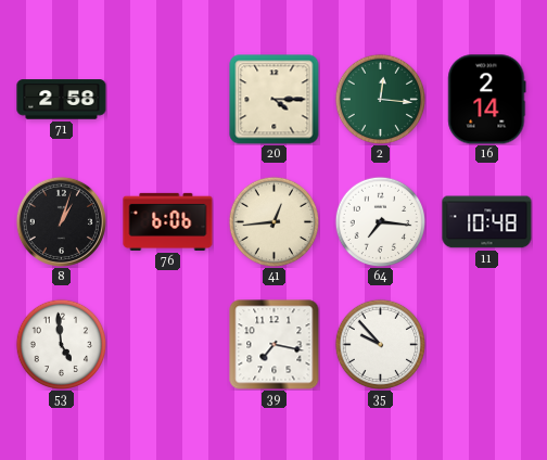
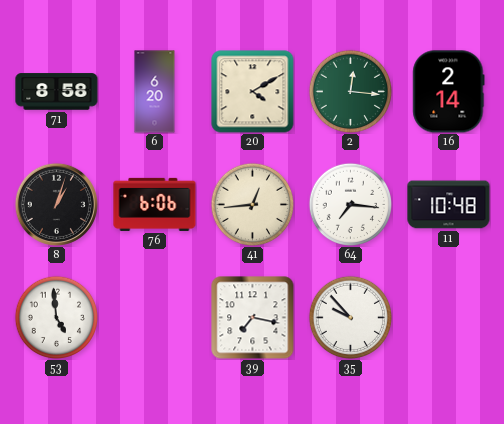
71: 2:58 -> 8:58
6: none -> 6:20
20: 4:15 -> 4:10
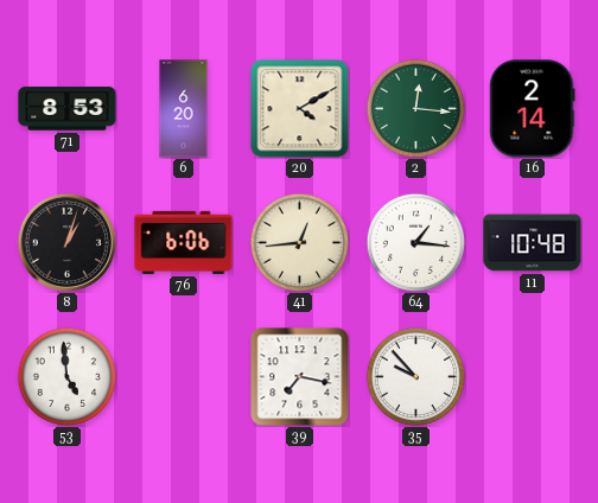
71: 8:58 -> 8:53
64: 7:16 -> 1:16
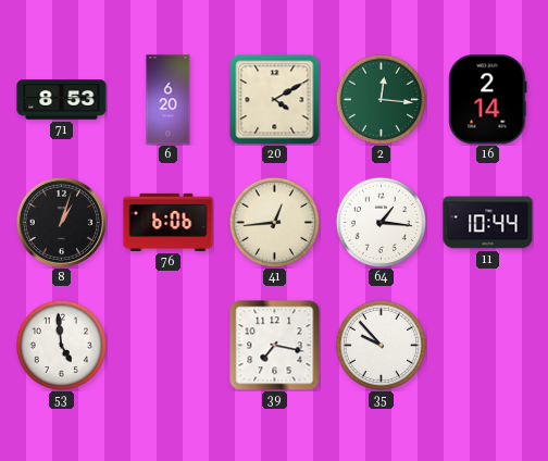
11: 10:48 -> 10:44
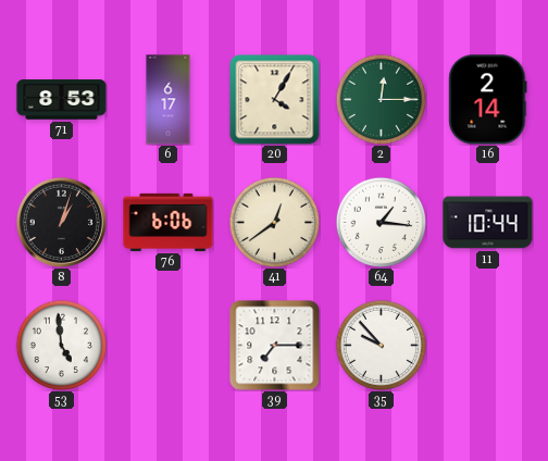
6: 6:20 -> 6:17
20: 4:10 -> 4:05
2: 12:16 -> 12:15
41: 12:44 -> 12:39
39: 7:17 -> 7:15
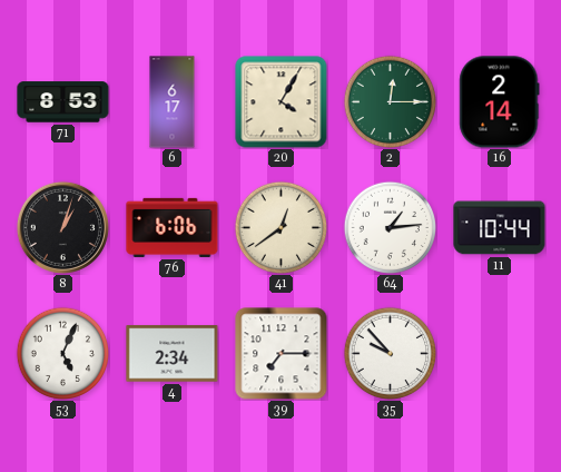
64: 1:16 -> 1:14
53: 4:59 -> 5:04
4: none -> 2:34
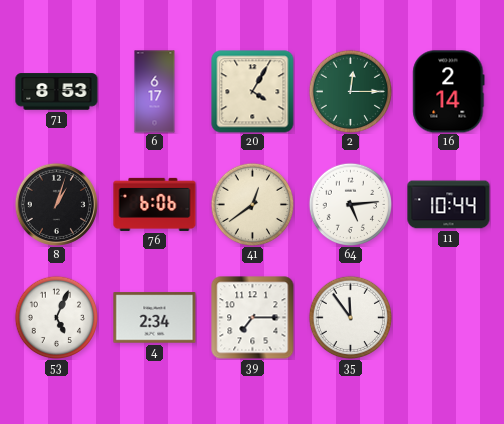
64: 1:14 -> 5:14
35: 9:53 -> 11:54
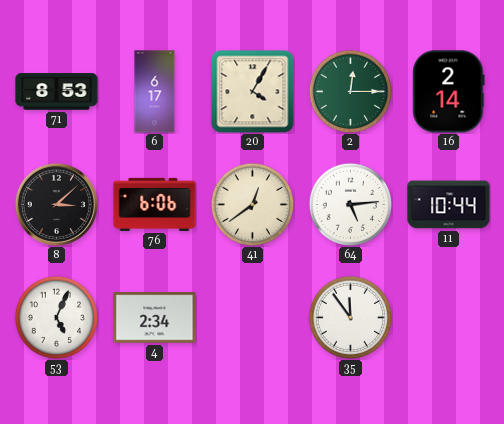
8: 1:03 -> 3:08
39: 7:15 -> none
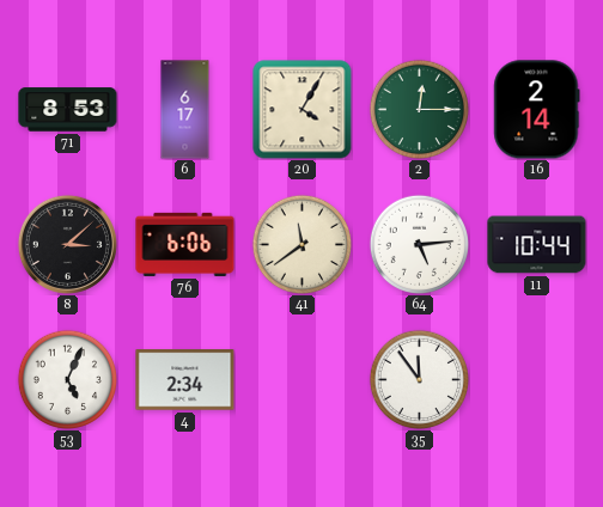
41: 12:39 -> 11:39
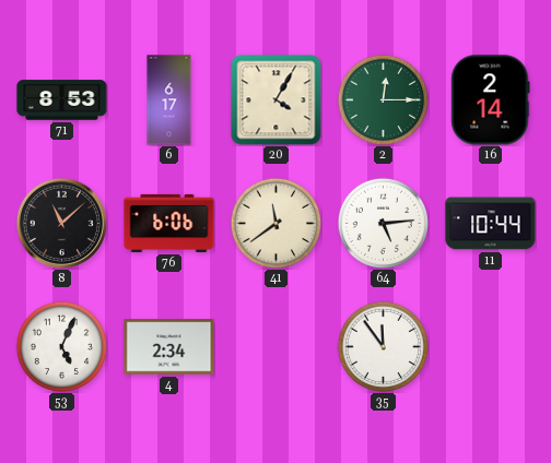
8: 3:08 -> 11:08
